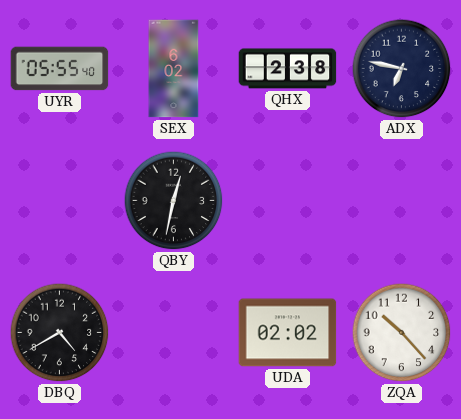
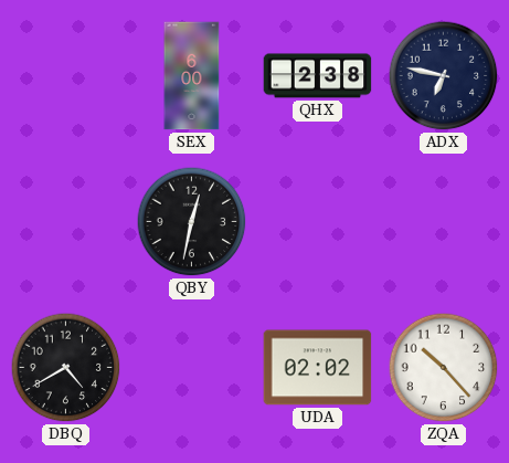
UYR: 05:55 -> none
SEX: 6:02 -> 6:00
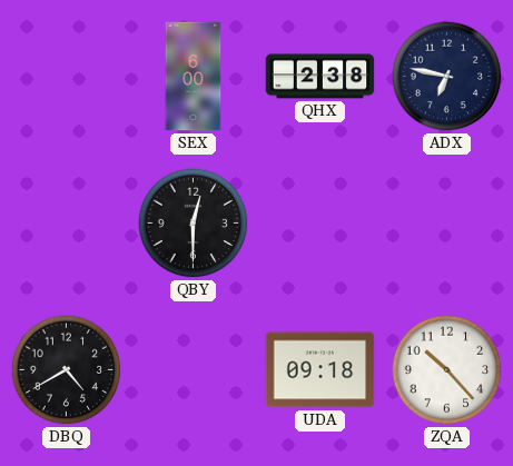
QBY: 12:32 -> 12:30
UDA: 02:02 -> 09:18
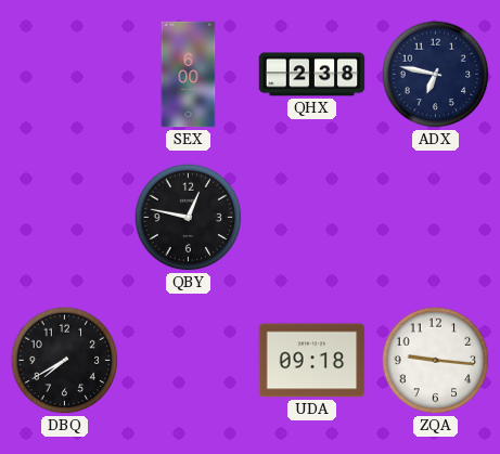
QBY: 12:30 -> 12:47
DBQ: 4:40 -> 7:40
ZQA: 10:23 -> 9:16
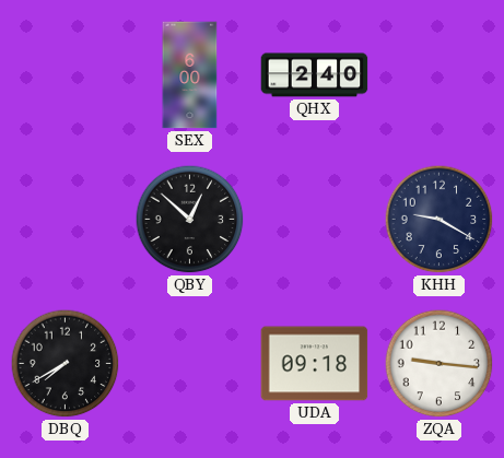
QHX: 2:38 -> 2:40
ADX: 6:47 -> none
QBY: 12:47 -> 12:52
KHH: none -> 9:20
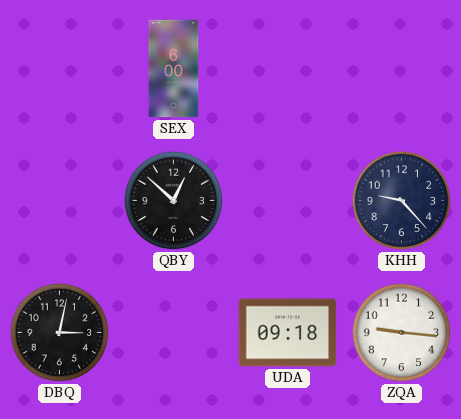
QHX: 2:40 -> none
KHH: 9:20 -> 9:23
DBQ: 7:40 -> 3:02
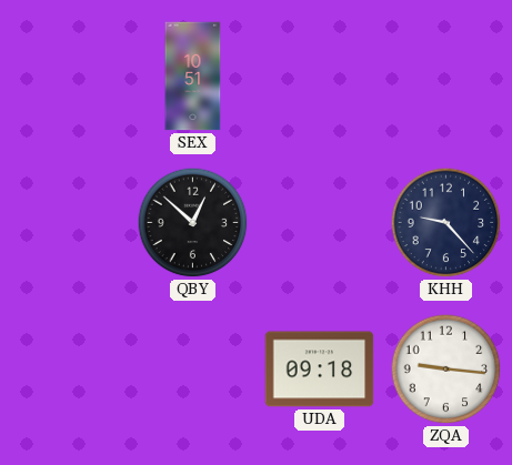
SEX: 6:00 -> 10:51
DBQ: 3:02 -> none
